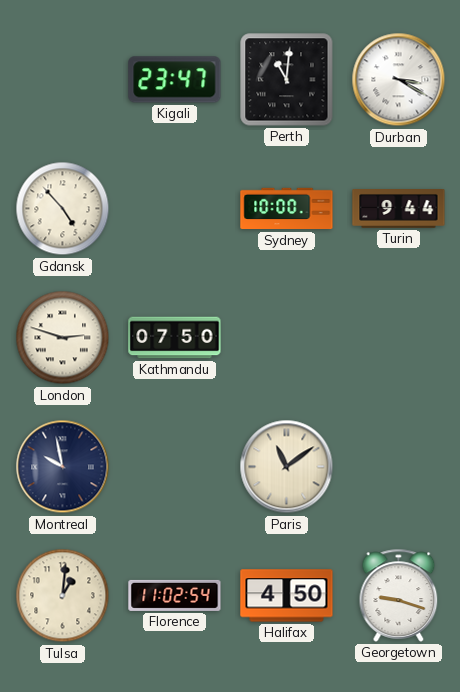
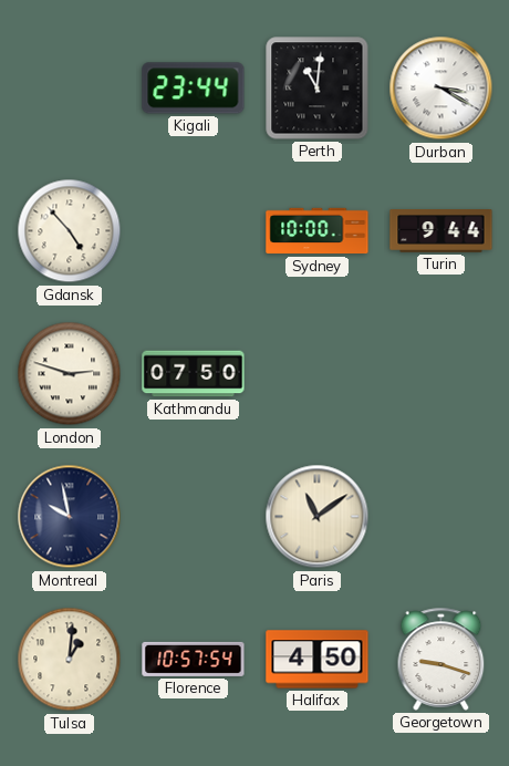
Kigali: 23:47 -> 23:44
Florence: 11:02 -> 10:57
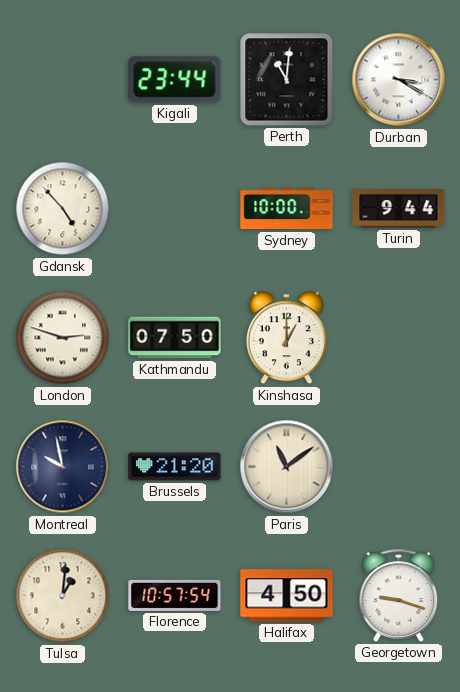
Kinshasa: none -> 1:00
Brussels: none -> 21:20
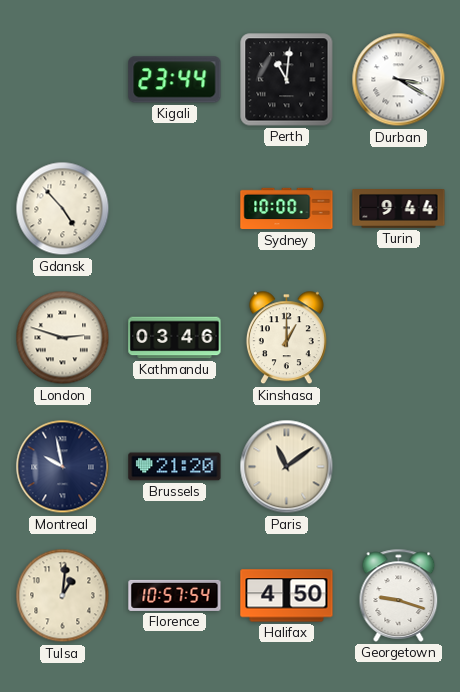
Kathmandu: 07:50 -> 03:46
